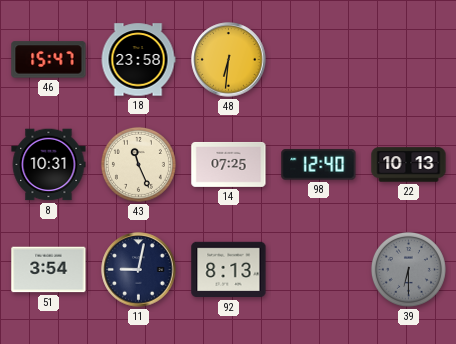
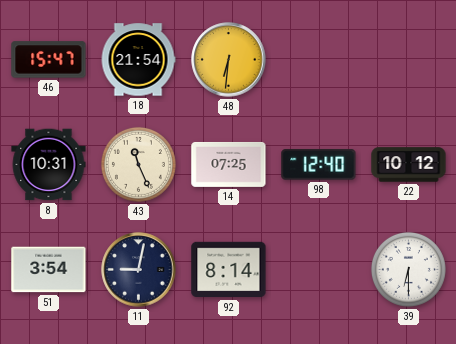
18: 23:58 -> 21:54
22: 10:13 -> 10:12
92: 8:13 -> 8:14
39 dial: grey -> white
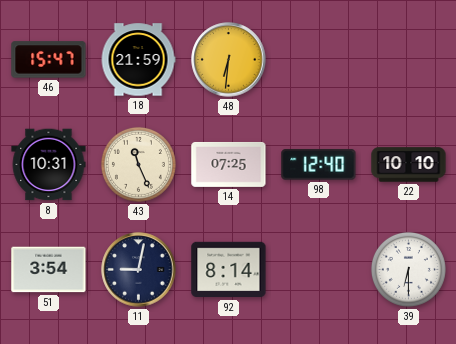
18: 21:54 -> 21:59
22: 10:12 -> 10:10
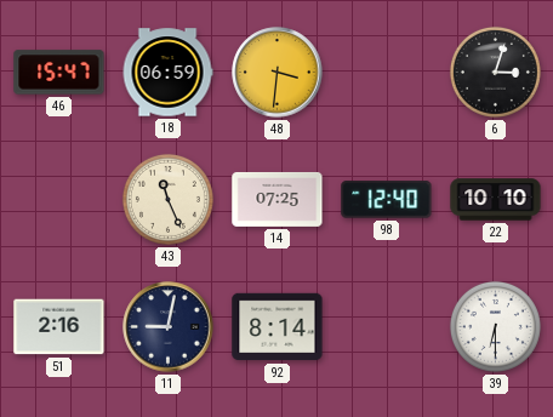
18: 21:59 -> 06:59
48: 6:31 -> 3:31
6: none -> 3:03
8: 10:31 -> none
51: 3:54 -> 2:16
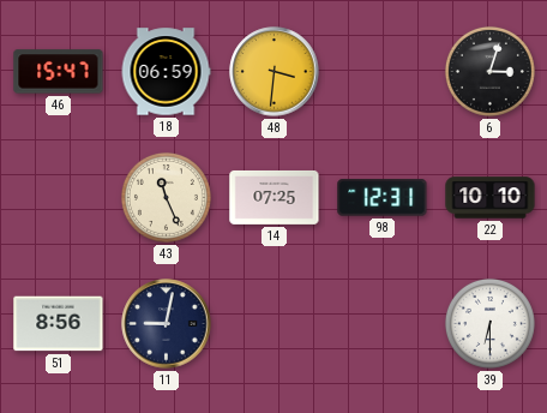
98: 12:40 -> 12:31
51: 2:16 -> 8:56
92: 8:14 -> none
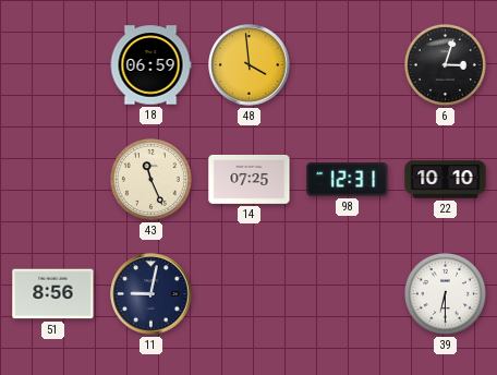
46: 15:47 -> none
48: 3:31 -> 3:59
